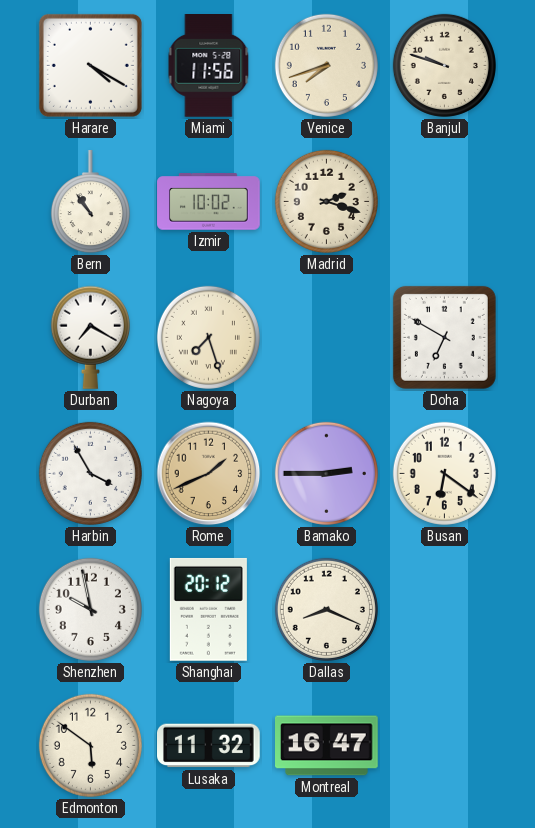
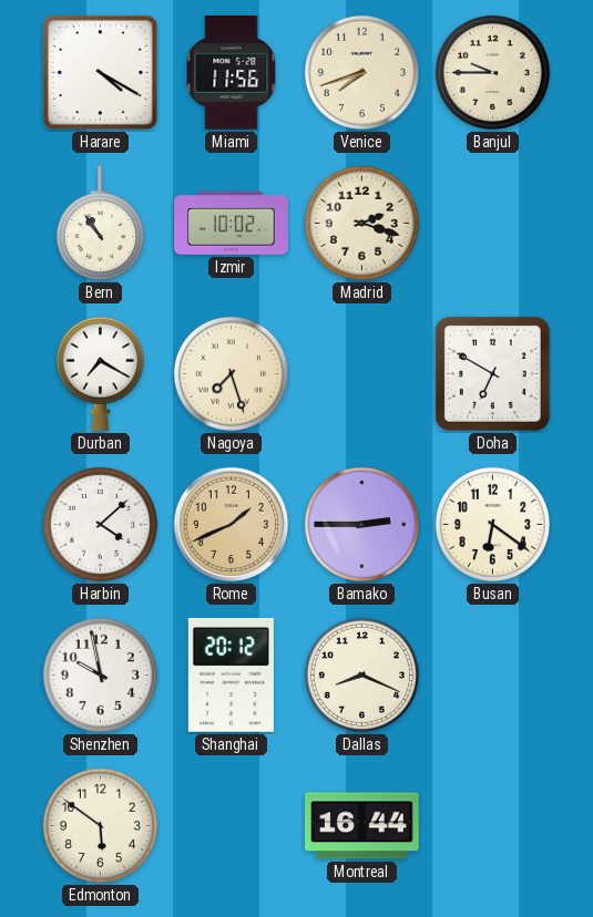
Banjul: 9:48 -> 9:45
Harbin: 3:55 -> 4:08
Lusaka: 11:32 -> none
Montreal: 16:47 -> 16:44
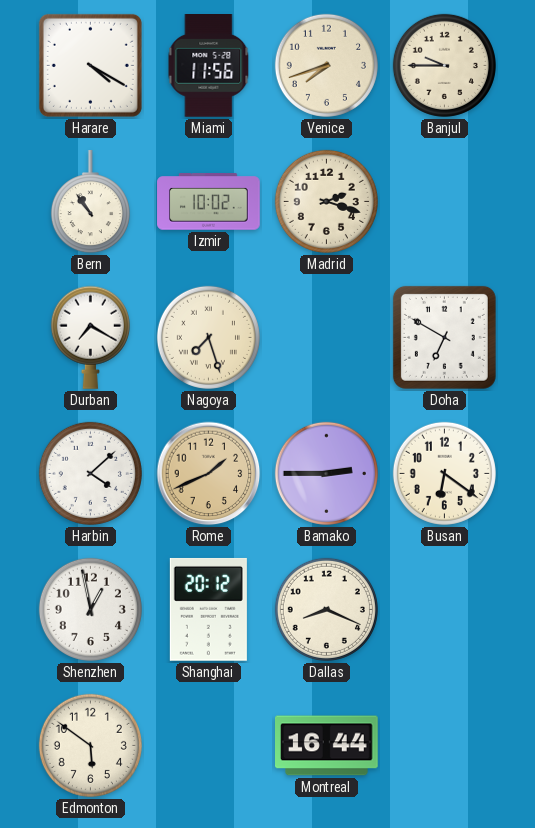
Shenzhen: 9:58 -> 12:58
